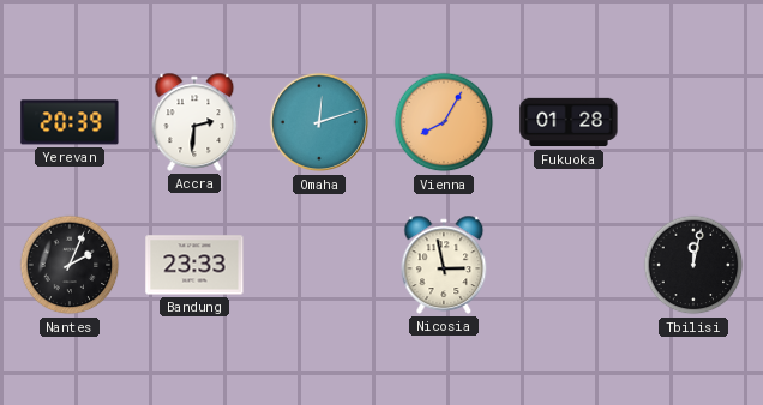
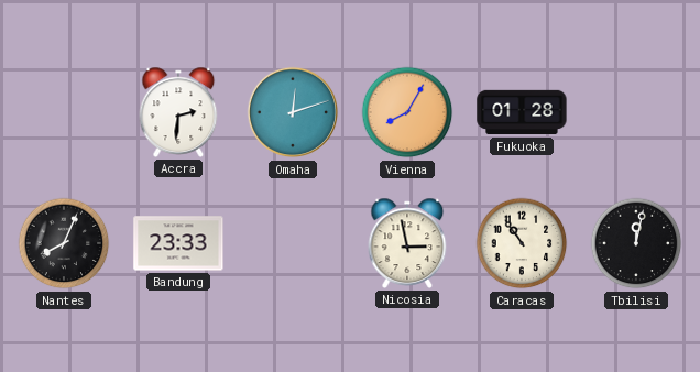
Yerevan: 20:39 -> none
Nantes: 2:04 -> 8:04
Caracas: none -> 10:54
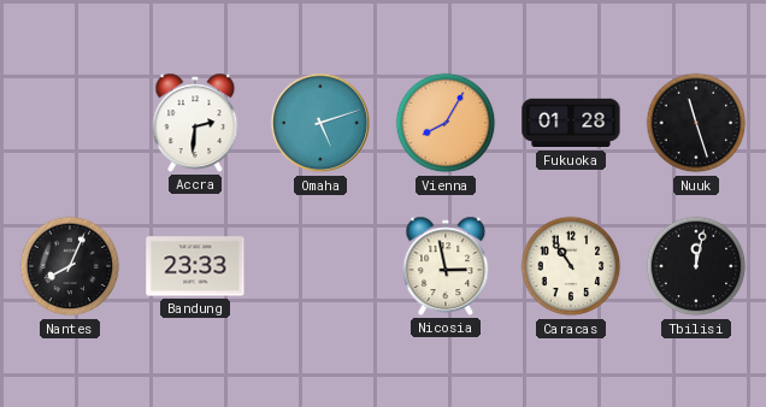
Omaha: 12:12 -> 5:12
Nuuk: none -> 11:27
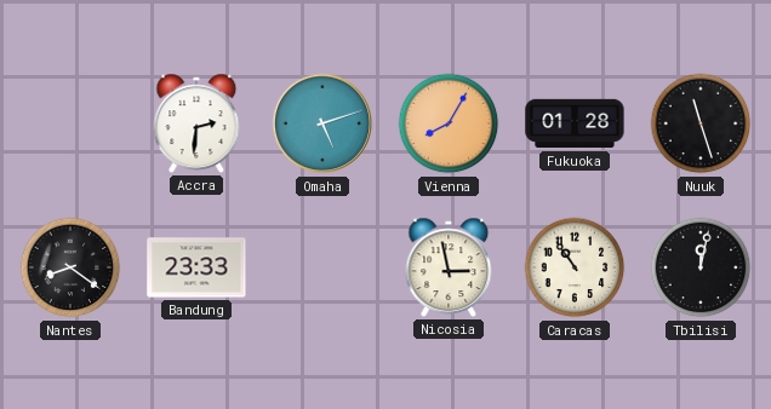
Nantes: 8:04 -> 8:21
